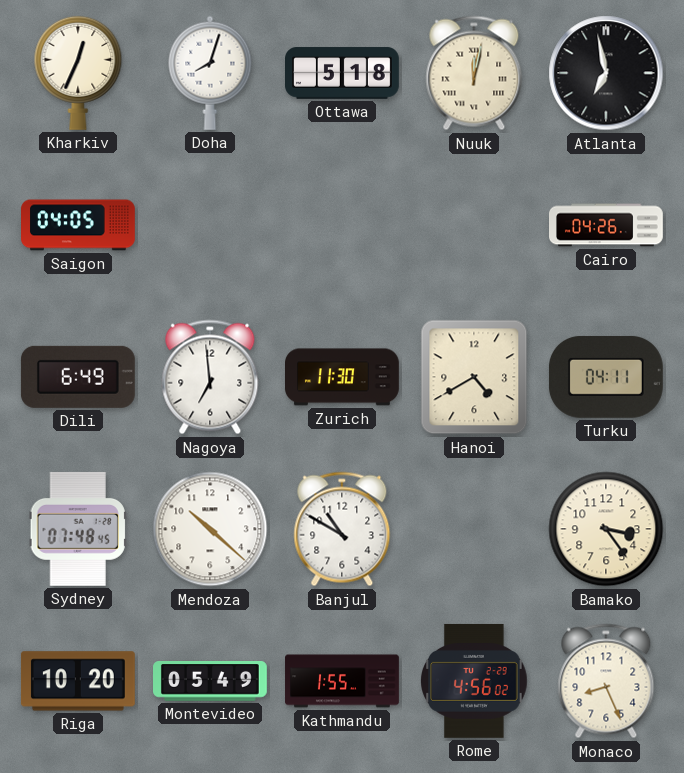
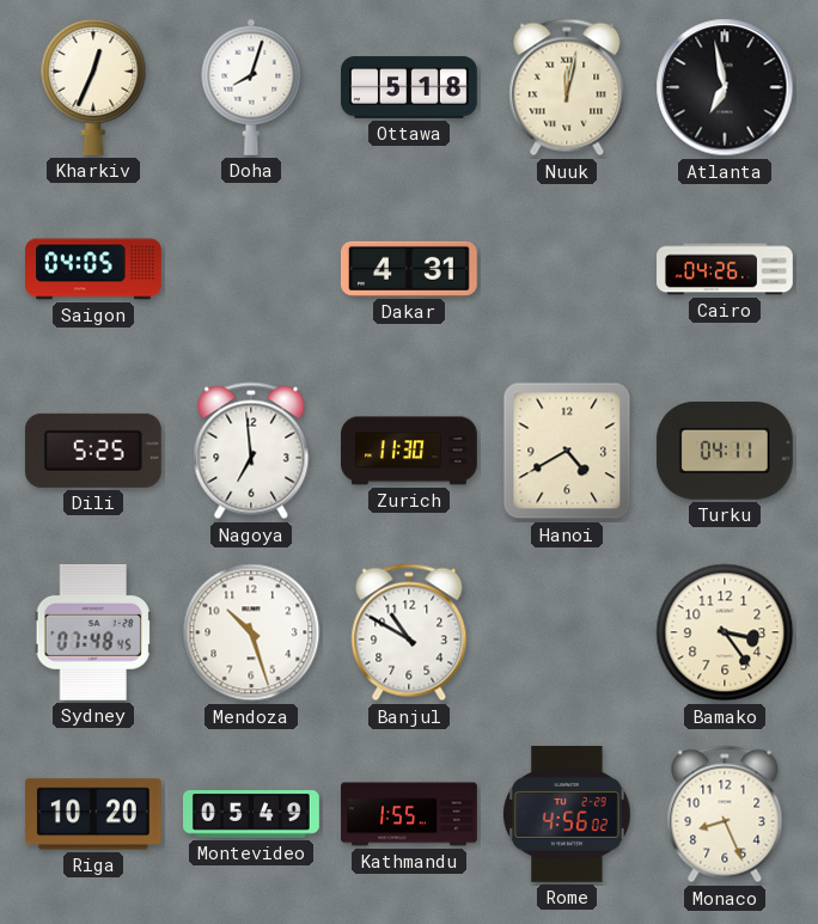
Dakar: none -> 4:31
Dili: 6:49 -> 5:25
Mendoza: 10:22 -> 10:27
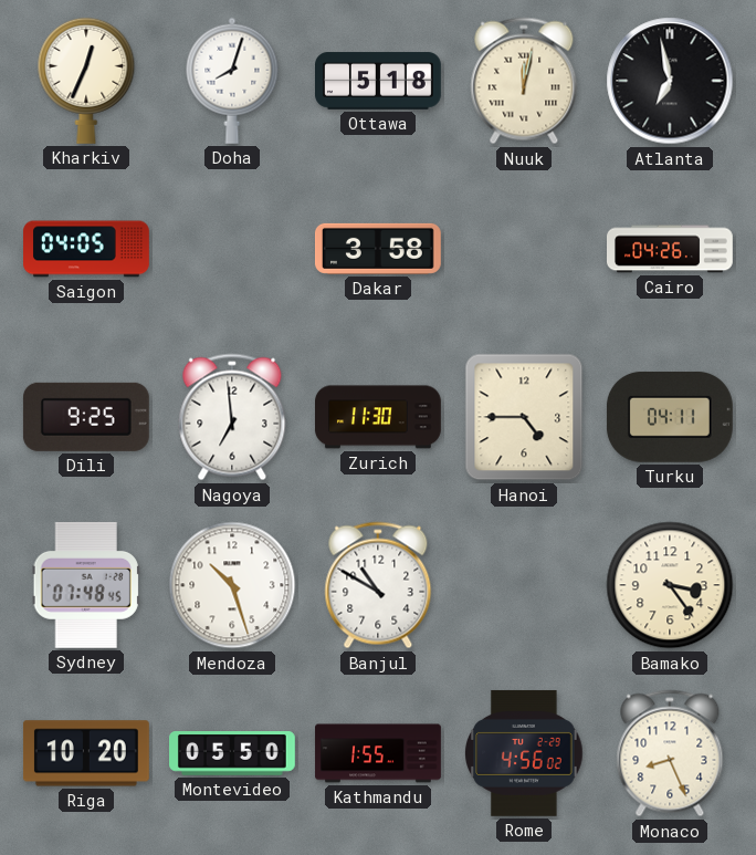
Dakar: 4:31 -> 3:58
Dili: 5:25 -> 9:25
Hanoi: 4:40 -> 4:45
Montevideo: 05:49 -> 05:50
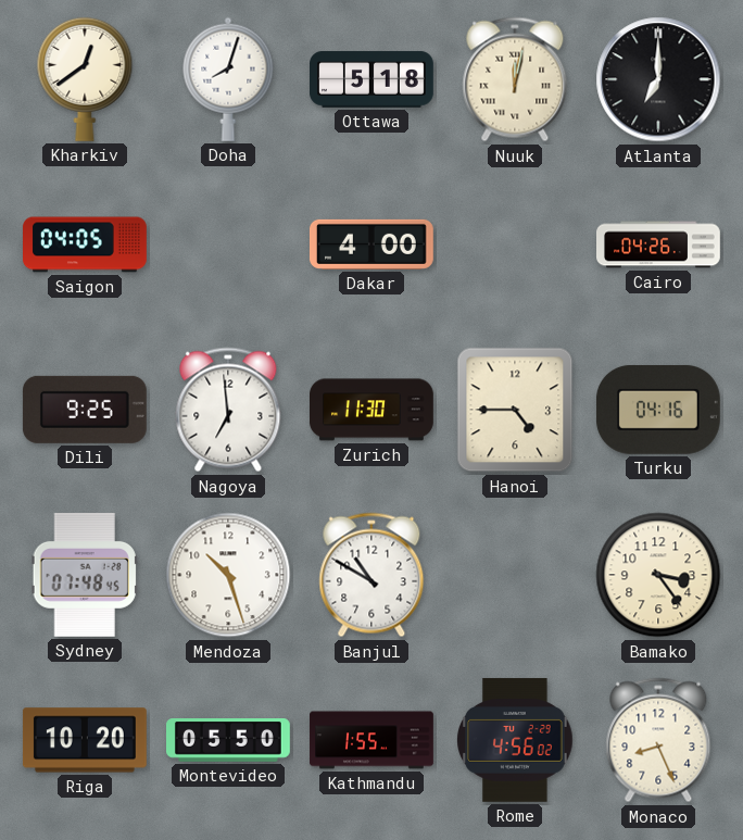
Kharkiv: 12:34 -> 12:39
Atlanta: 6:58 -> 7:00
Dakar: 3:58 -> 4:00
Turku: 04:11 -> 04:16
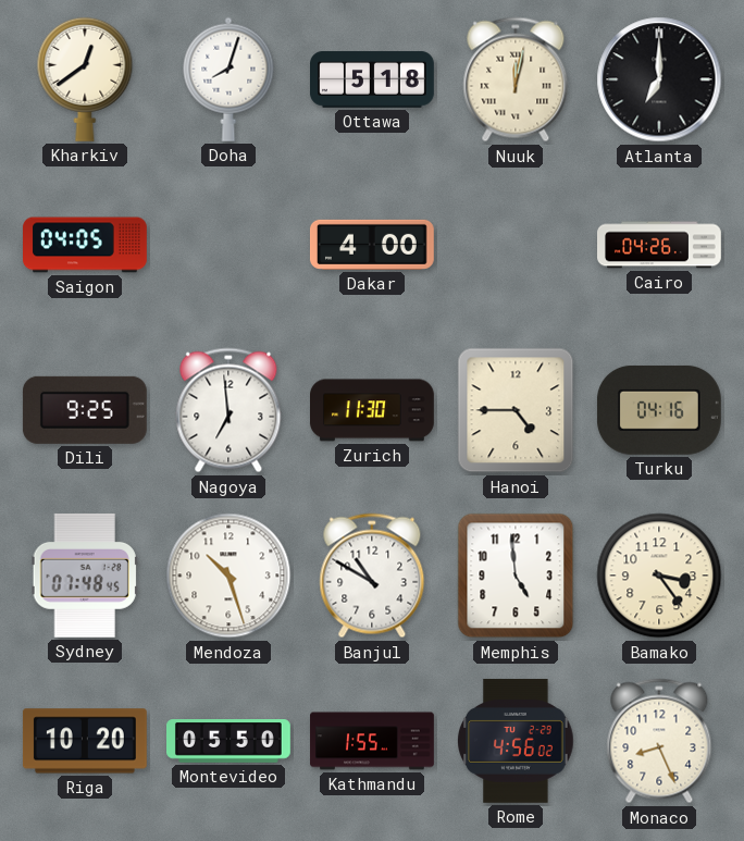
Memphis: none -> 4:59
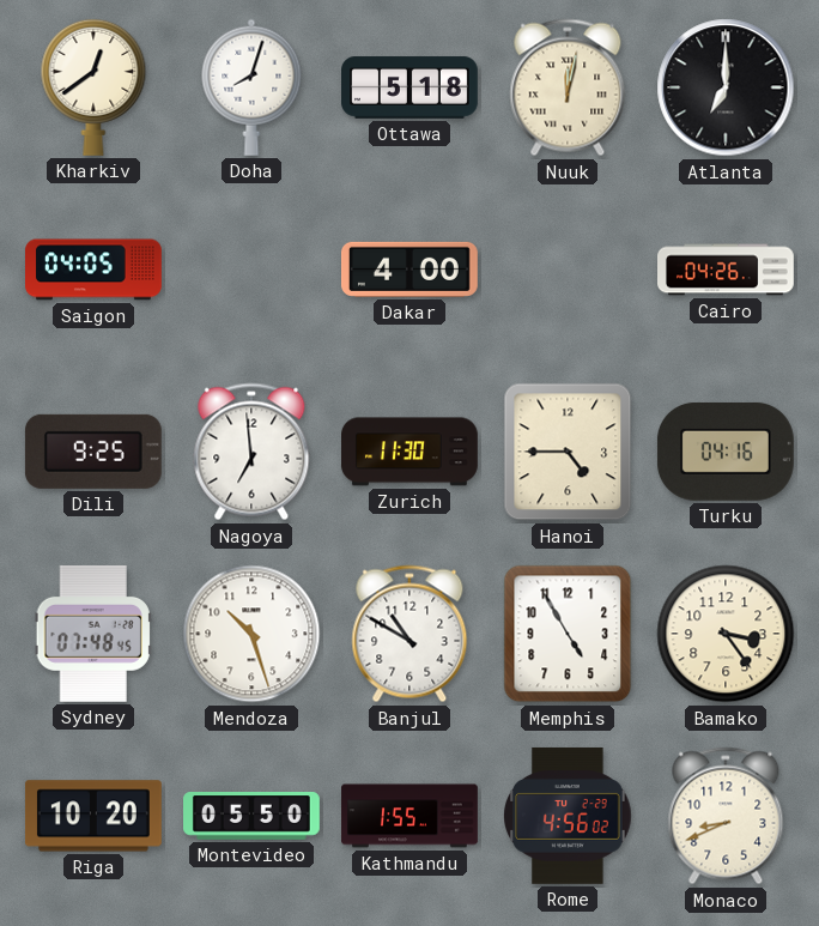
Memphis: 4:59 -> 4:55
Monaco: 8:26 -> 8:41
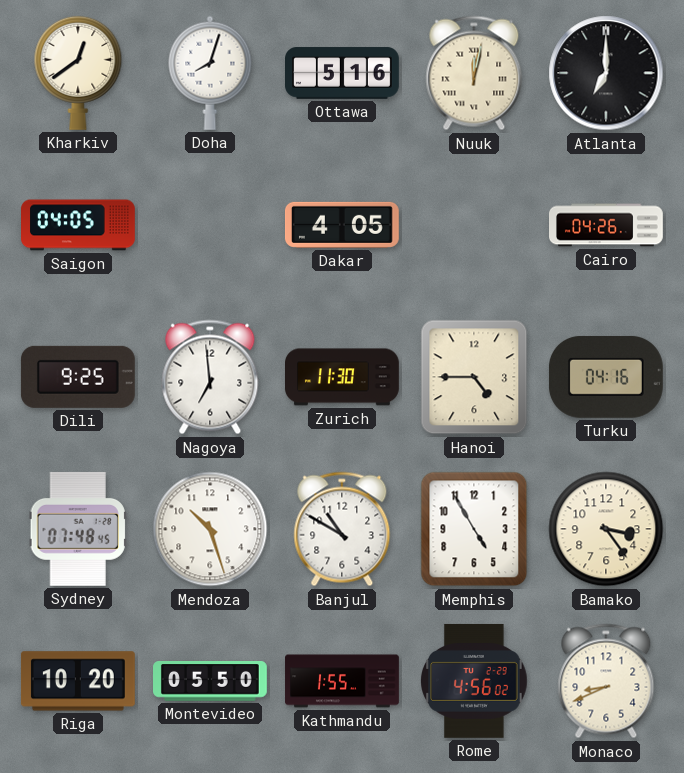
Ottawa: 5:18 -> 5:16
Dakar: 4:00 -> 4:05
